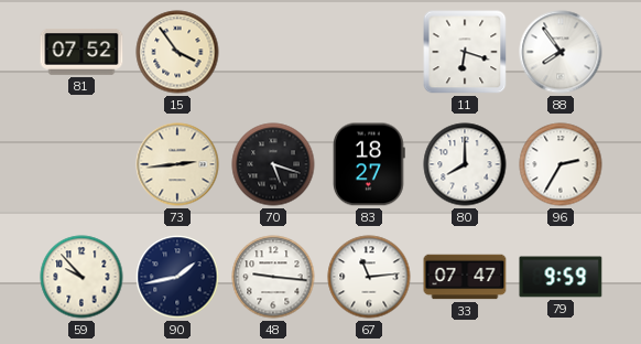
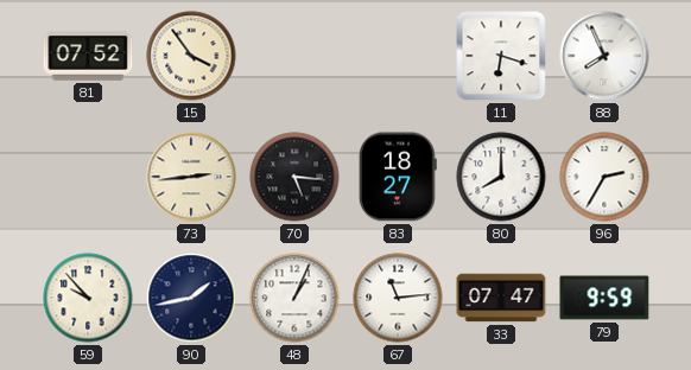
88: 7:54 -> 7:56
70: 5:18 -> 5:16
48: 9:16 -> 1:04
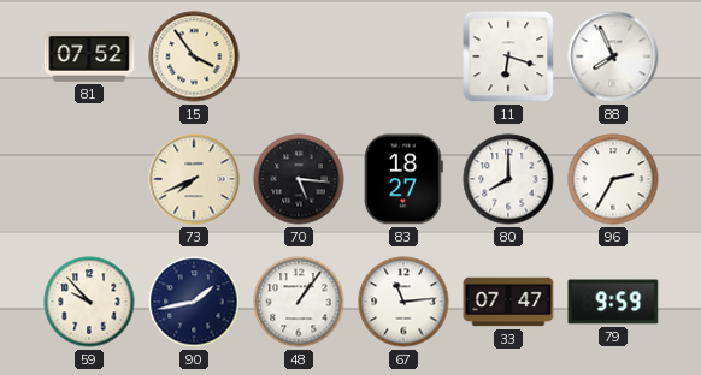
73: 2:44 -> 7:41
48: 1:04 -> 1:06
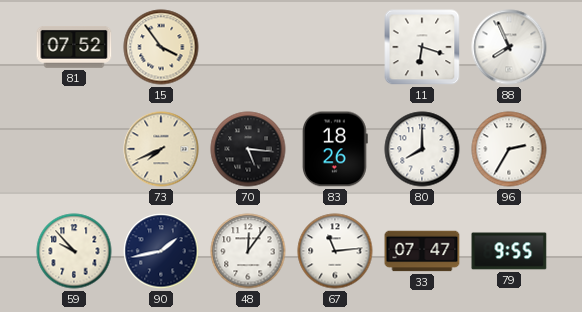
83: 18:27 -> 18:26
48: 1:06 -> 12:06
79: 9:59 -> 9:55
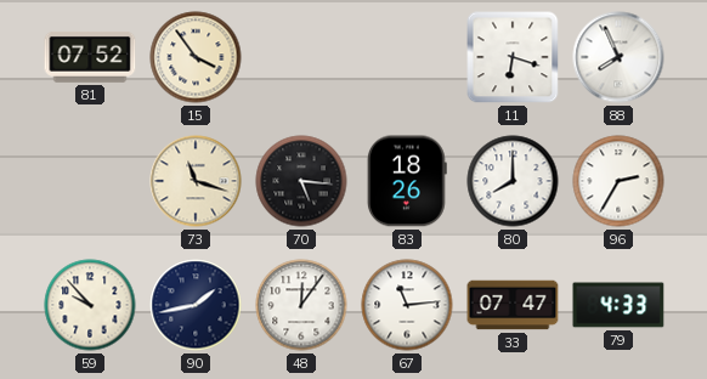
73: 7:41 -> 11:18
79: 9:55 -> 4:33
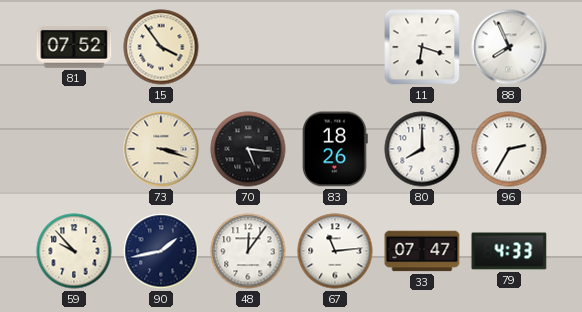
73: 11:18 -> 3:18
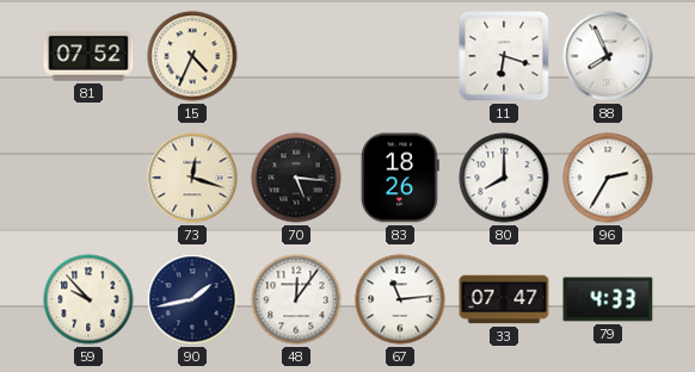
15: 3:54 -> 4:34
73: 3:18 -> 12:18
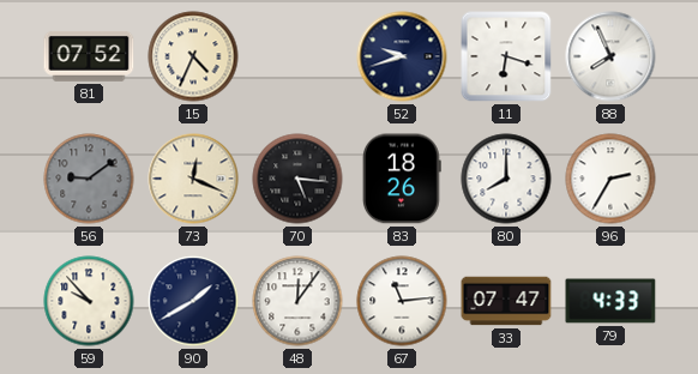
52: none -> 9:42
56: none -> 9:09
73: 12:18 -> 12:19
90: 1:43 -> 1:40
